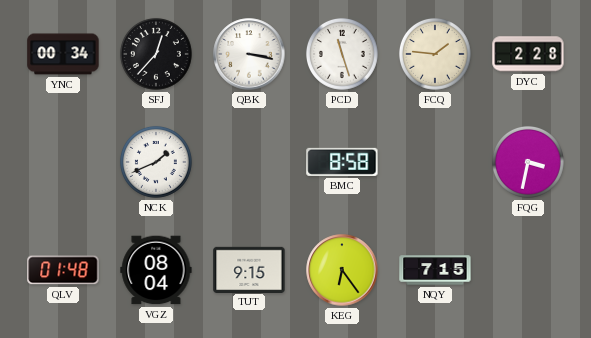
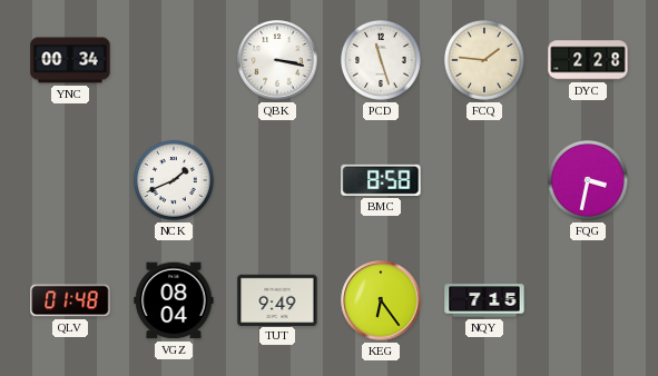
SFJ: 12:37 -> none
TUT: 9:15 -> 9:49
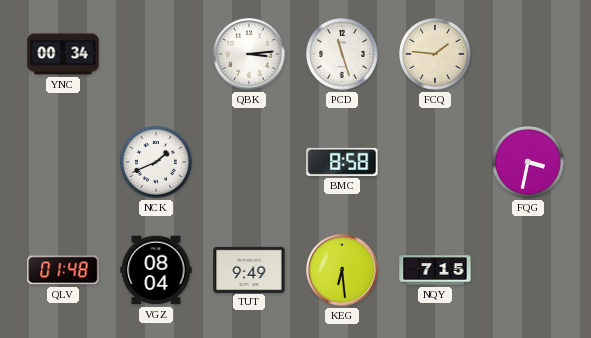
QBK: 3:17 -> 3:14
DYC: 2:28 -> none
KEG: 6:24 -> 6:29
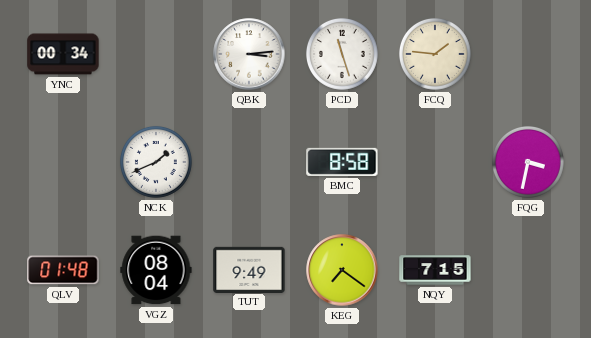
KEG: 6:29 -> 7:21
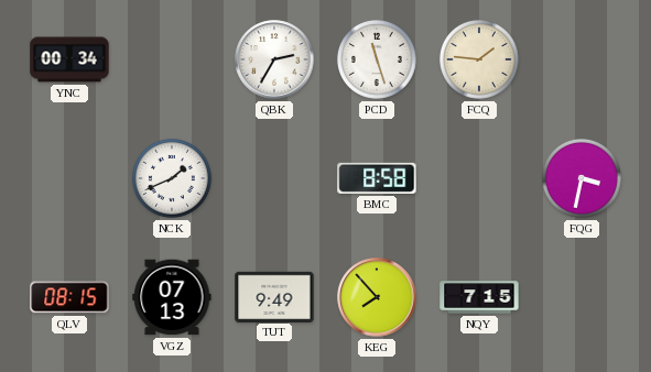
QBK: 3:14 -> 2:35
QLV: 01:48 -> 08:15
VGZ: 08:04 -> 07:13
KEG: 7:21 -> 7:53
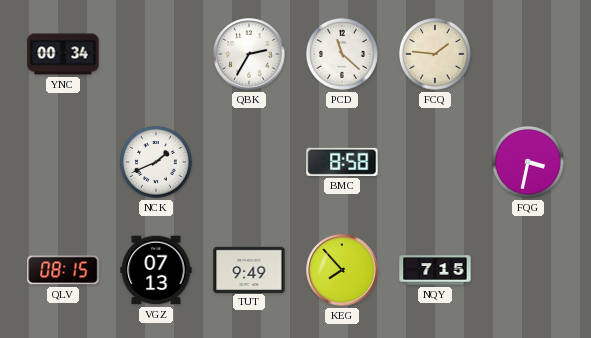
PCD: 11:27 -> 11:22
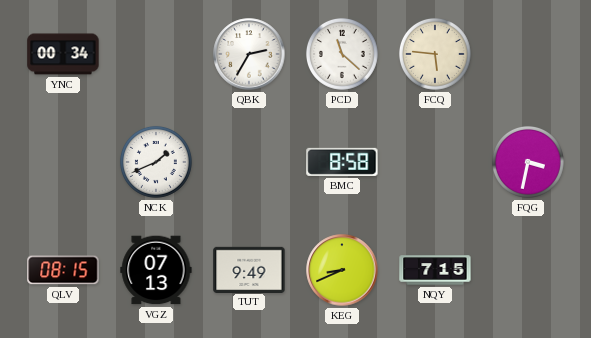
FCQ: 1:46 -> 5:46
KEG: 7:53 -> 8:41
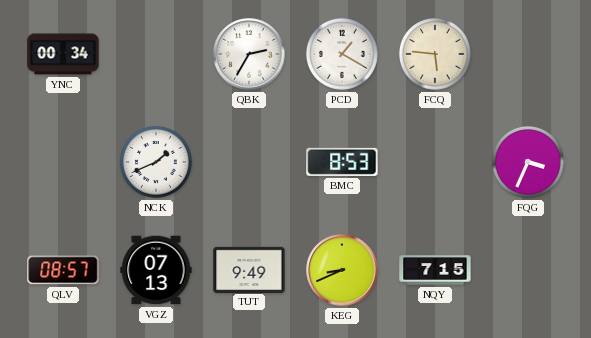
PCD: 11:22 -> 1:20
BMC: 8:58 -> 8:53
FQG: 3:32 -> 3:34
QLV: 08:15 -> 08:57
